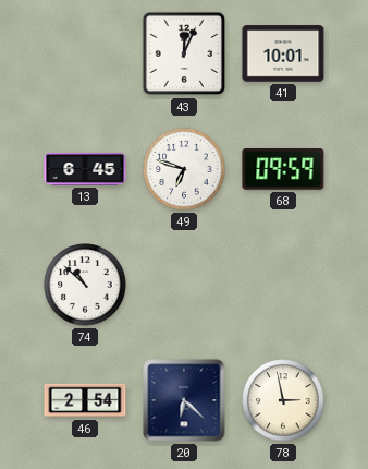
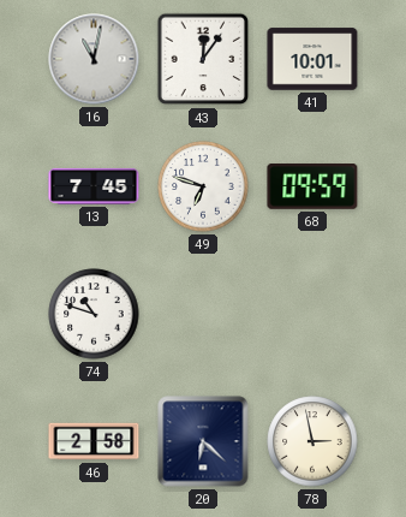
16: none -> 11:02
43: 12:04 -> 12:06
13: 6:45 -> 7:45
74: 10:52 -> 10:48
46: 2:54 -> 2:58
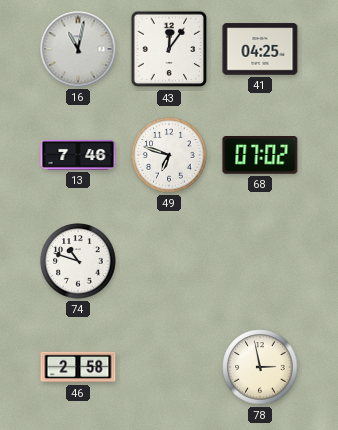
41: 10:01 -> 04:25
13: 7:45 -> 7:46
68: 09:59 -> 07:02
20: 6:22 -> none
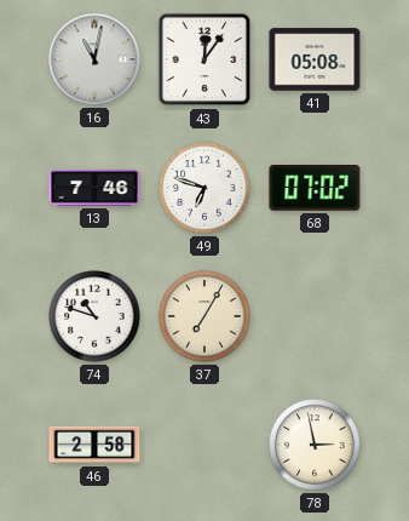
41: 04:25 -> 05:08
37: none -> 7:05
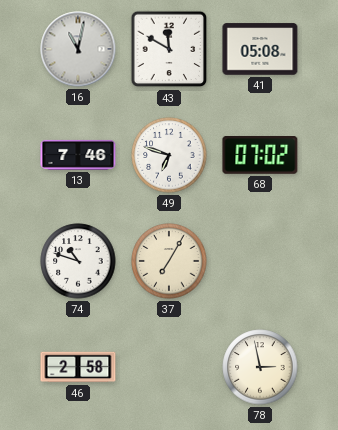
43: 12:06 -> 11:50
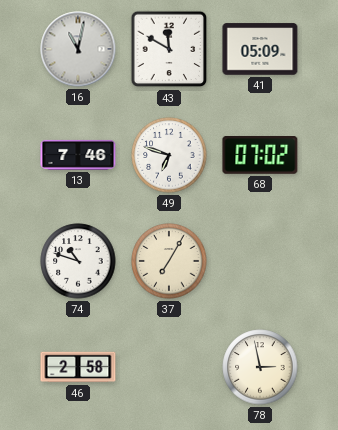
41: 05:08 -> 05:09
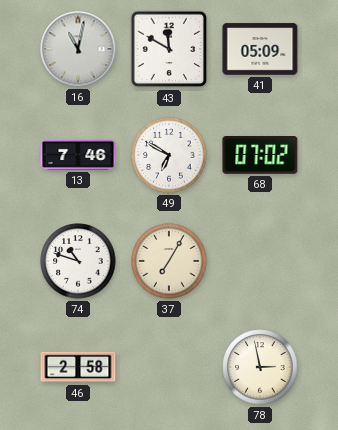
49: 6:48 -> 6:50
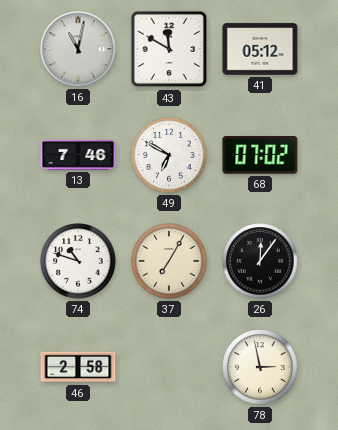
41: 05:09 -> 05:12
26: none -> 12:06
